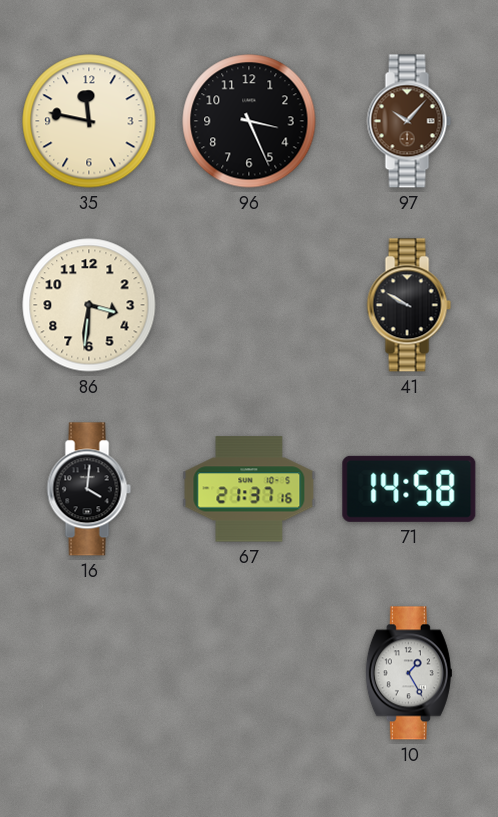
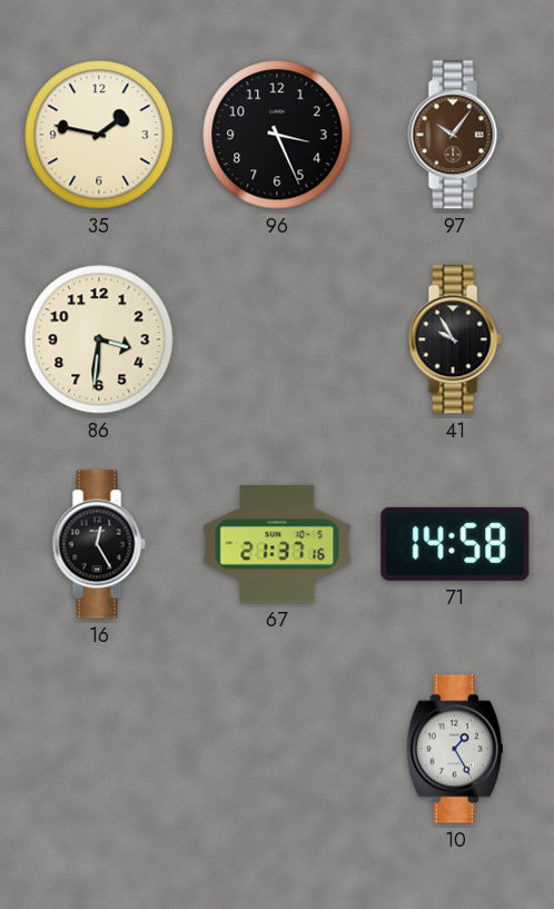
35: 11:47 -> 1:47
97: 10:07 -> 10:06
41: 9:50 -> 9:55
16: 4:01 -> 12:25
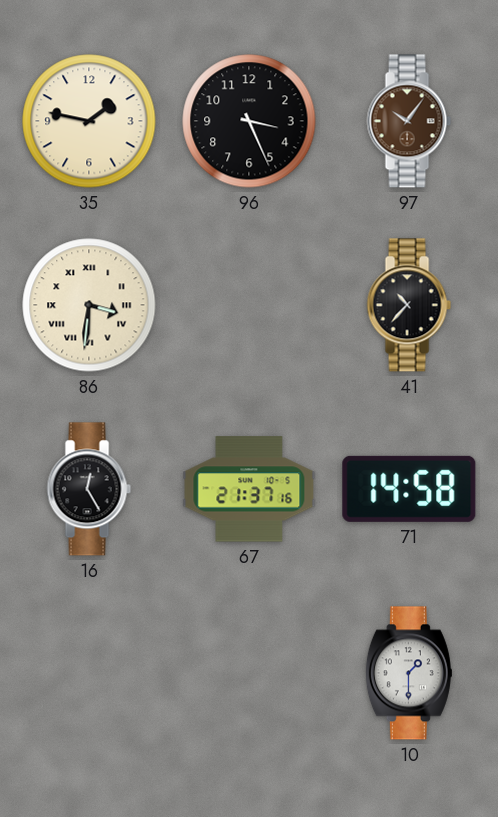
86 numerals: Arabic -> Roman
41: 9:55 -> 10:37
10: 1:25 -> 1:30
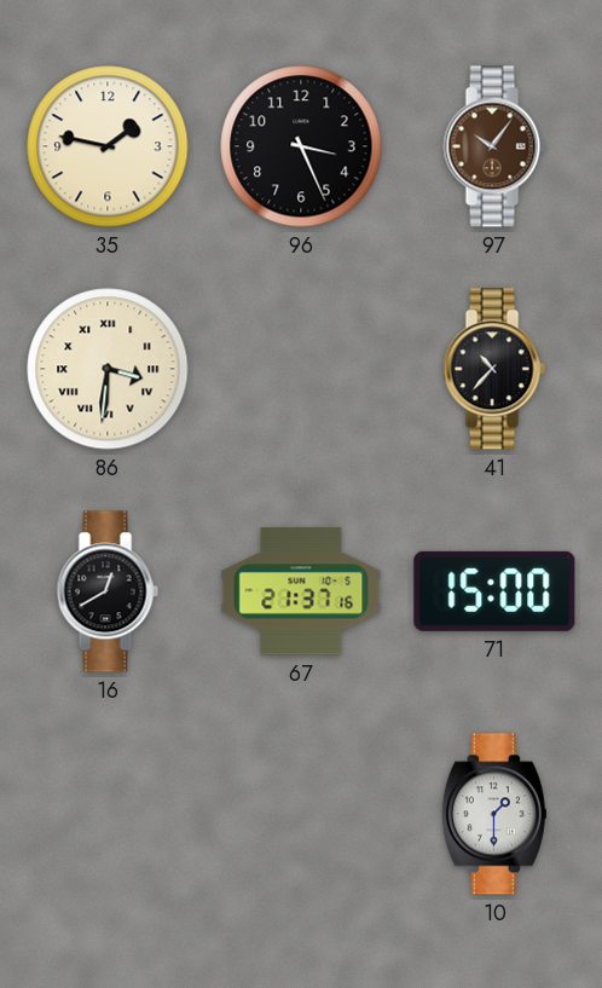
16: 12:25 -> 12:40
71: 14:58 -> 15:00
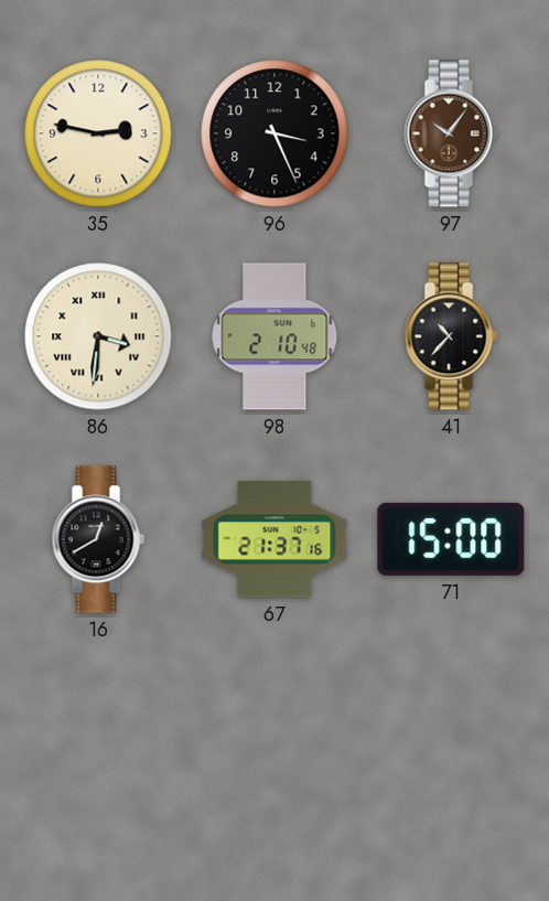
35: 1:47 -> 2:47
98: none -> 2:10
10: 1:30 -> none
